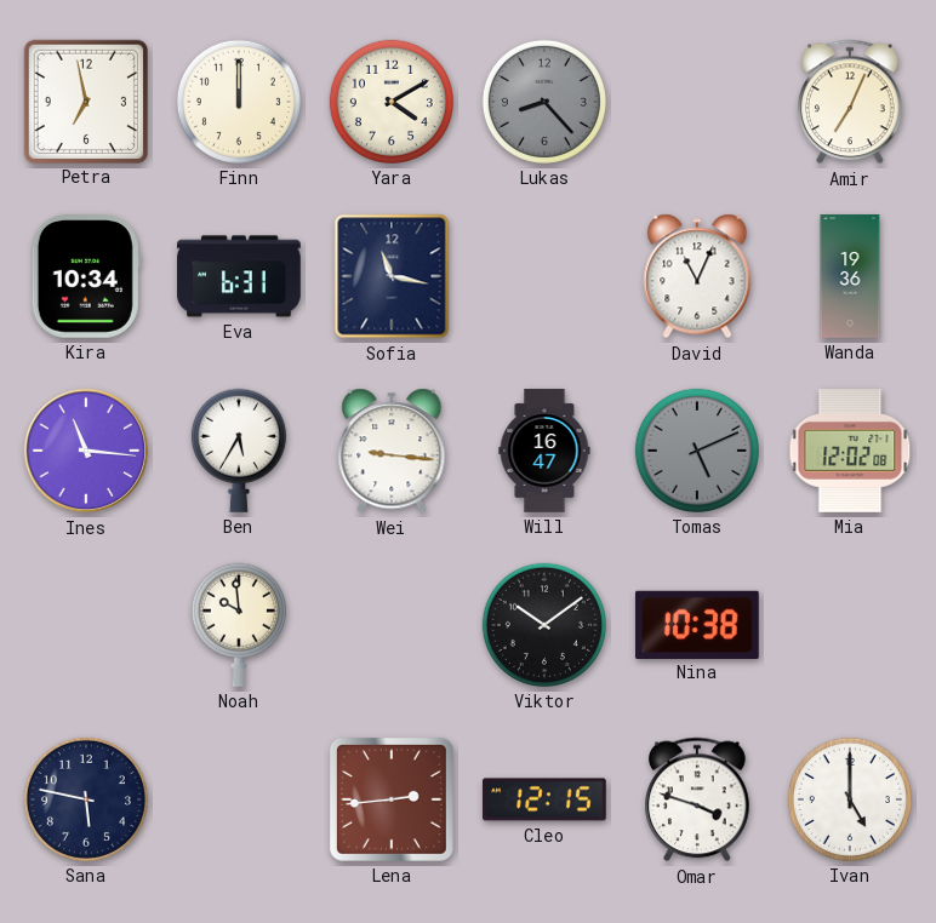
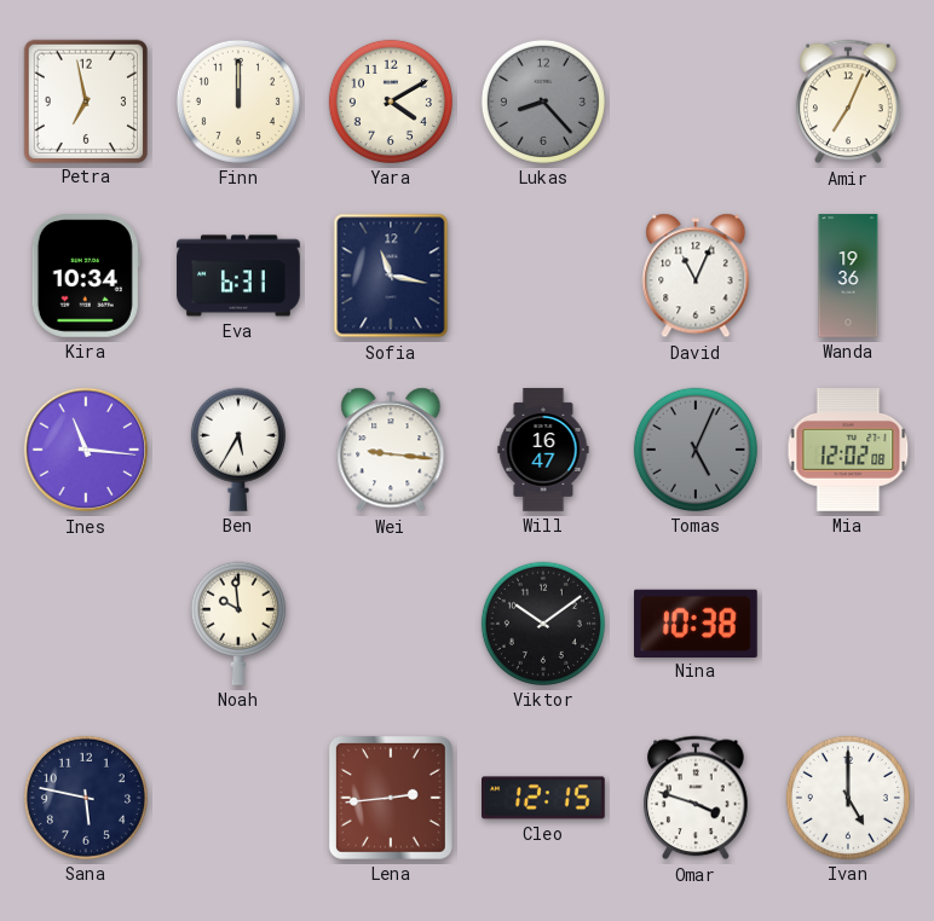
Tomas: 5:11 -> 5:04
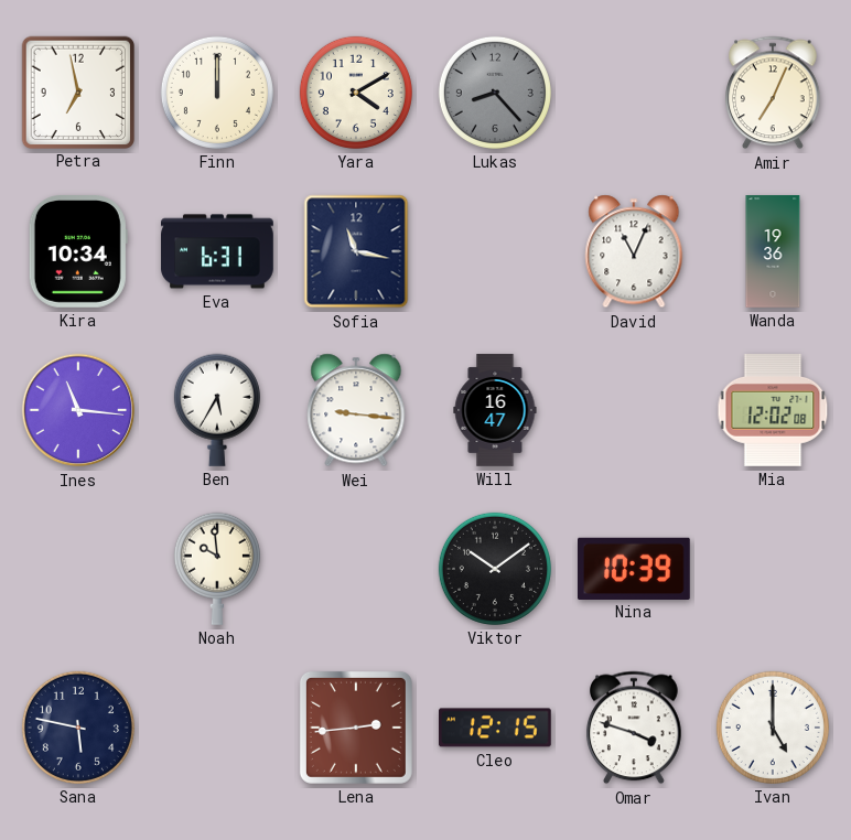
Tomas: 5:04 -> none
Nina: 10:38 -> 10:39
